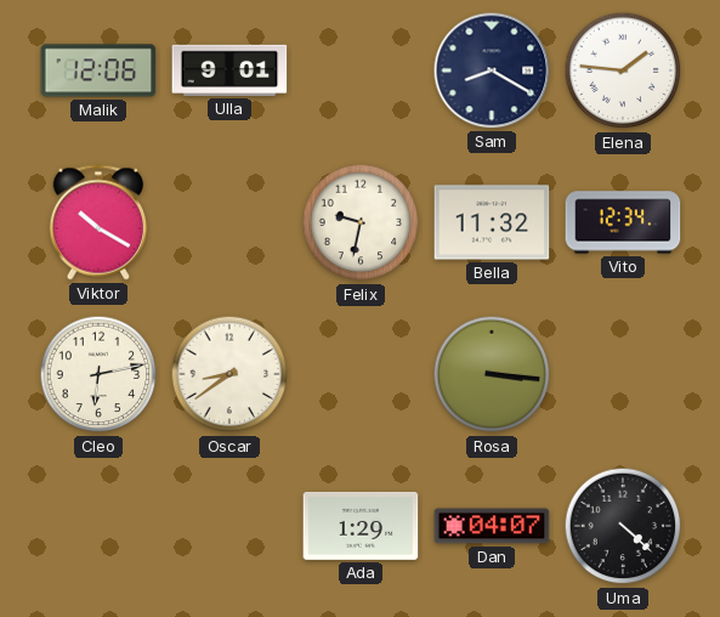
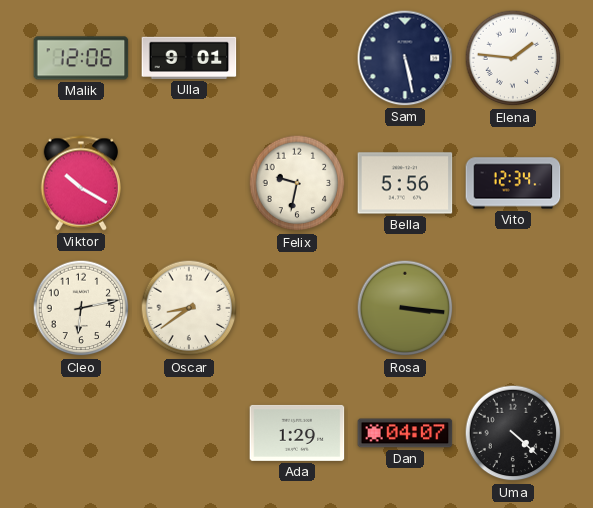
Sam: 8:20 -> 5:28
Bella: 11:32 -> 5:56
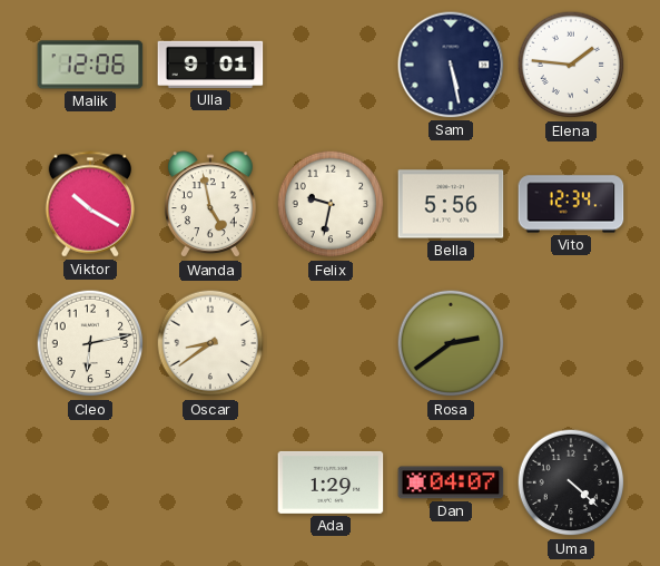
Wanda: none -> 4:58
Rosa: 3:16 -> 2:39
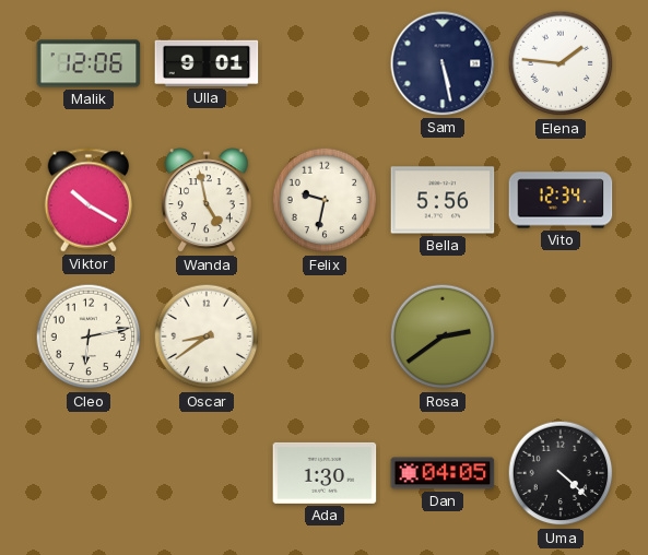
Ada: 1:29 -> 1:30
Dan: 04:07 -> 04:05
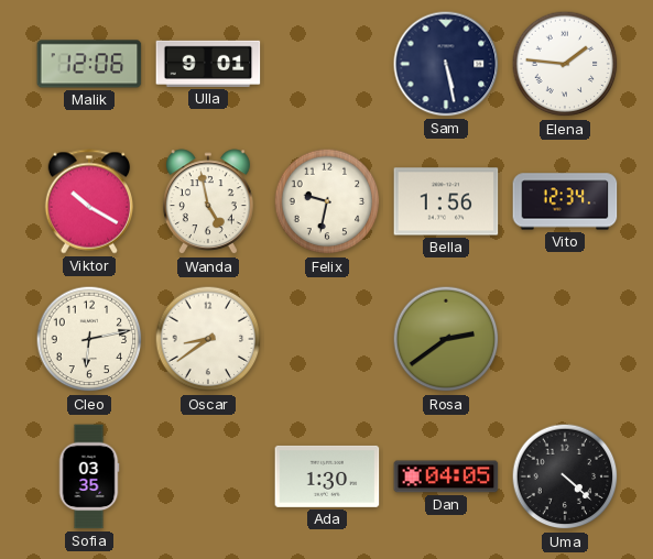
Bella: 5:56 -> 1:56
Sofia: none -> 03:35
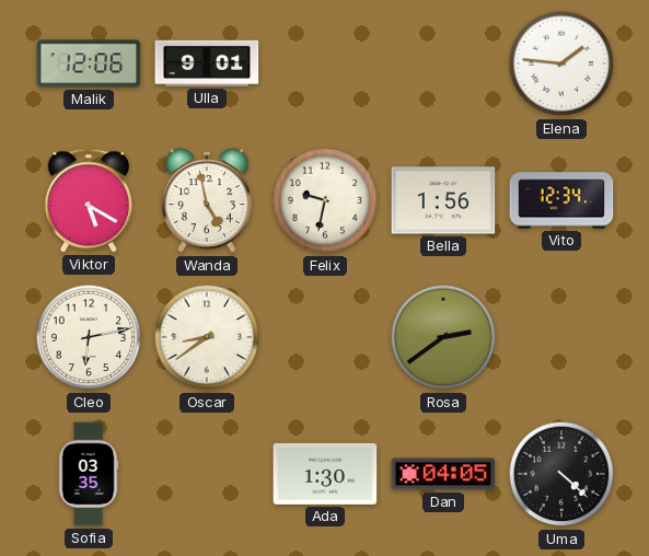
Sam: 5:28 -> none
Viktor: 10:20 -> 5:20
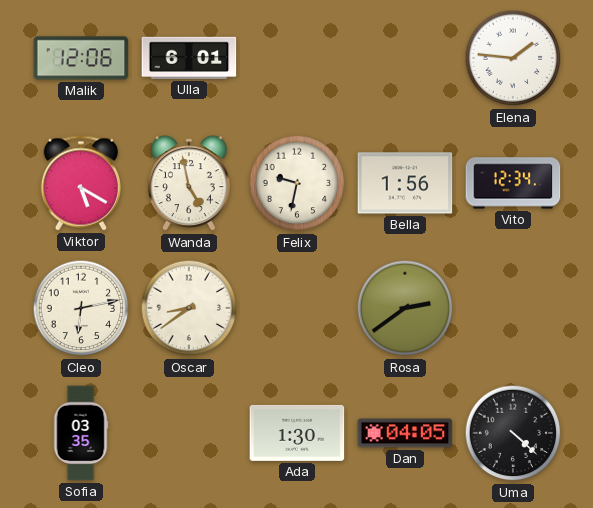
Ulla: 9:01 -> 6:01
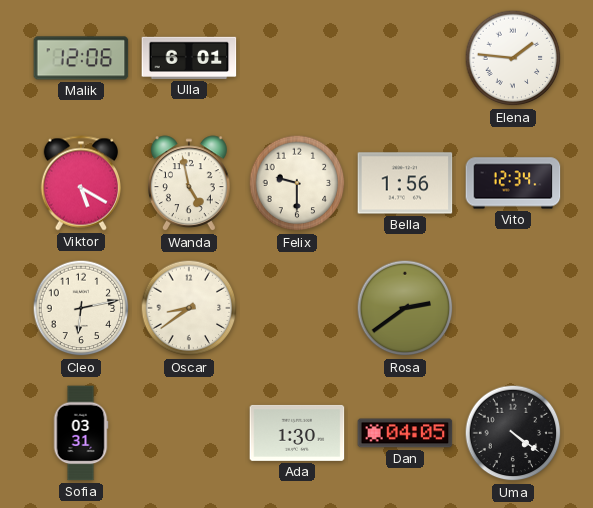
Felix: 9:32 -> 9:30
Sofia: 03:35 -> 03:31
Uma: 4:22 -> 4:21
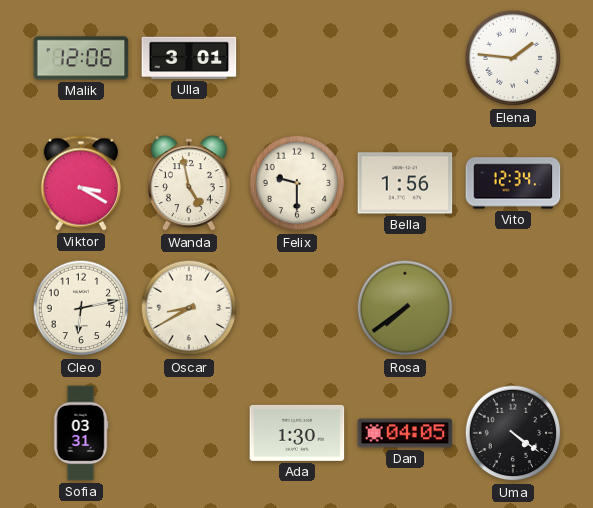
Ulla: 6:01 -> 3:01
Viktor: 5:20 -> 3:20
Oscar: 8:39 -> 8:40
Rosa: 2:39 -> 7:39
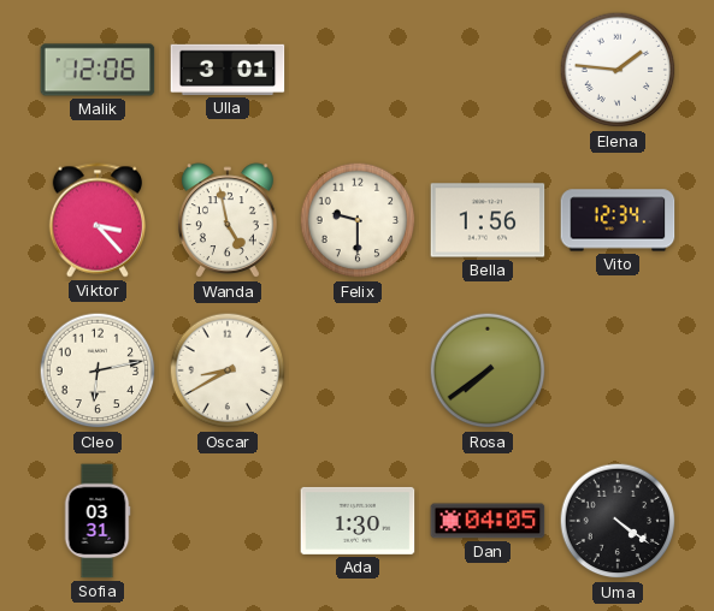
Viktor: 3:20 -> 3:23
